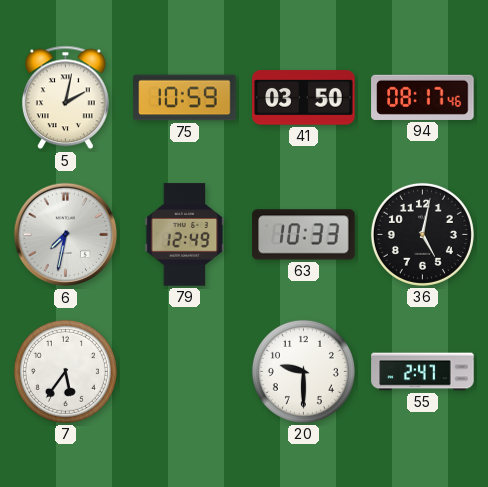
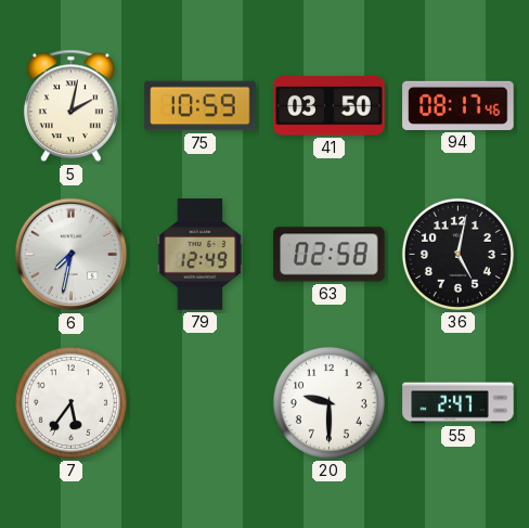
63: 10:33 -> 02:58
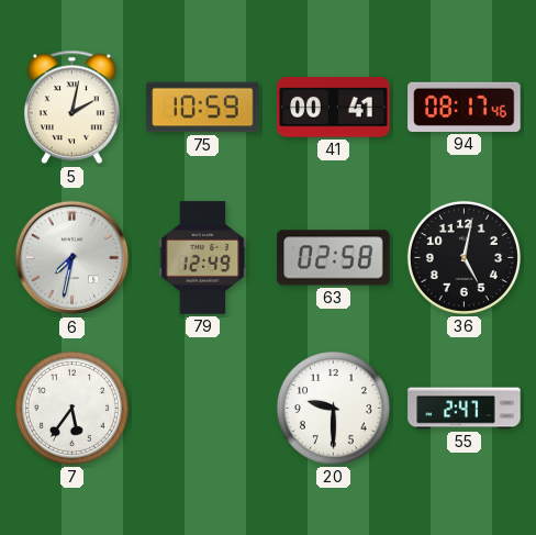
41: 03:50 -> 00:41
